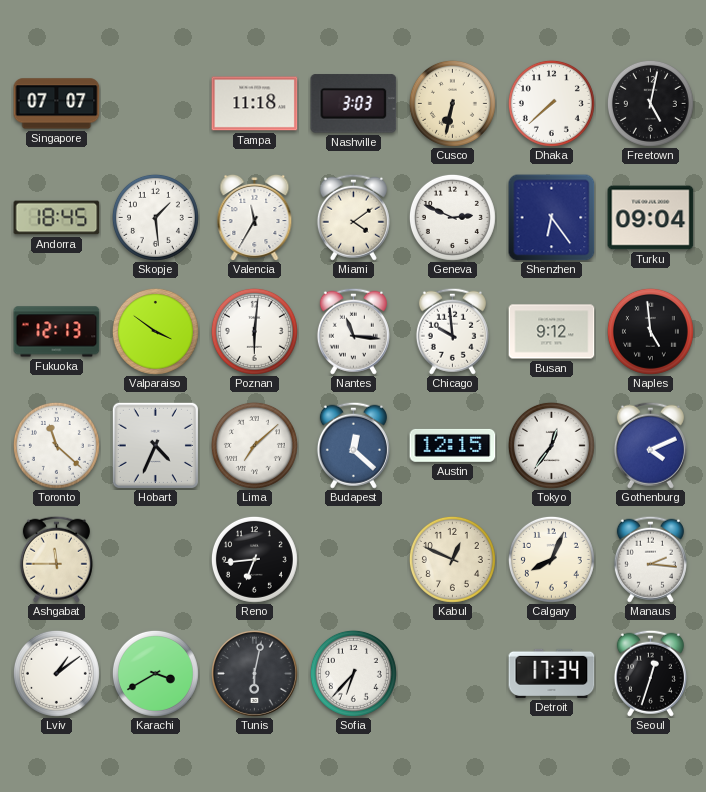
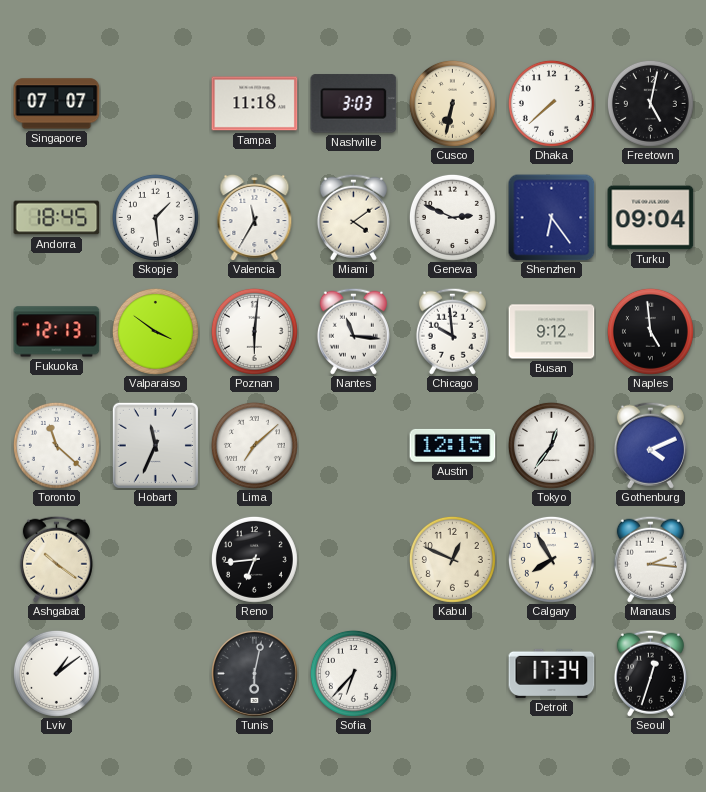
Hobart: 4:34 -> 11:34
Budapest: 12:22 -> none
Ashgabat: 11:45 -> 10:21
Calgary: 8:04 -> 7:55
Karachi: 3:40 -> none
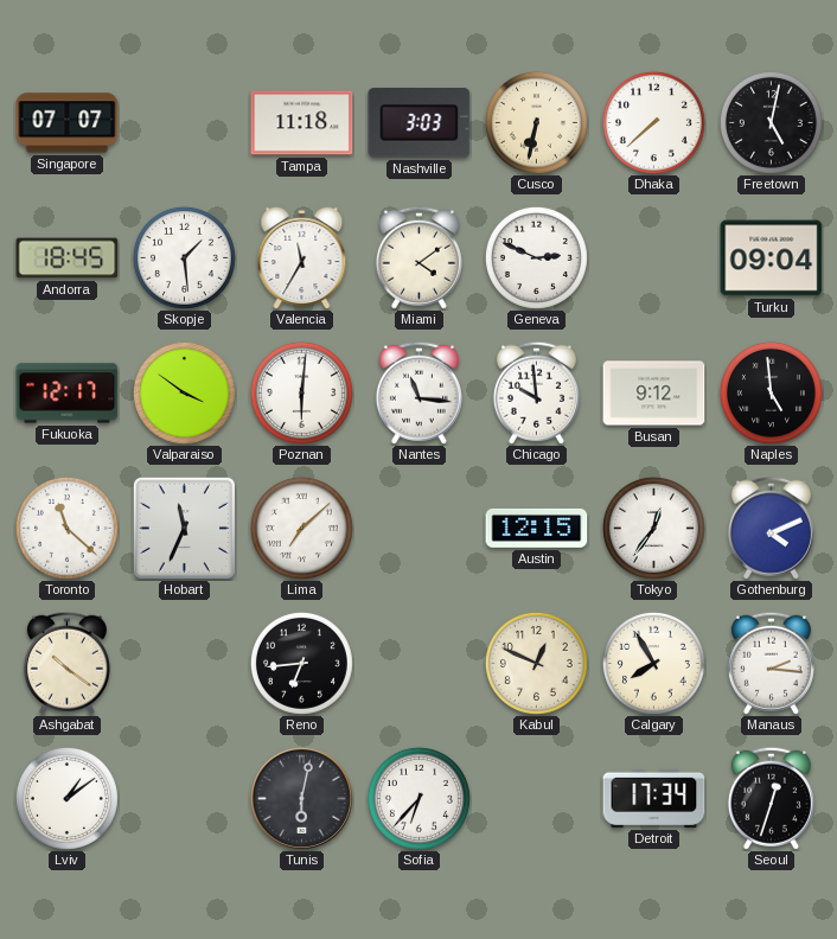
Shenzhen: 6:24 -> none
Fukuoka: 12:13 -> 12:17
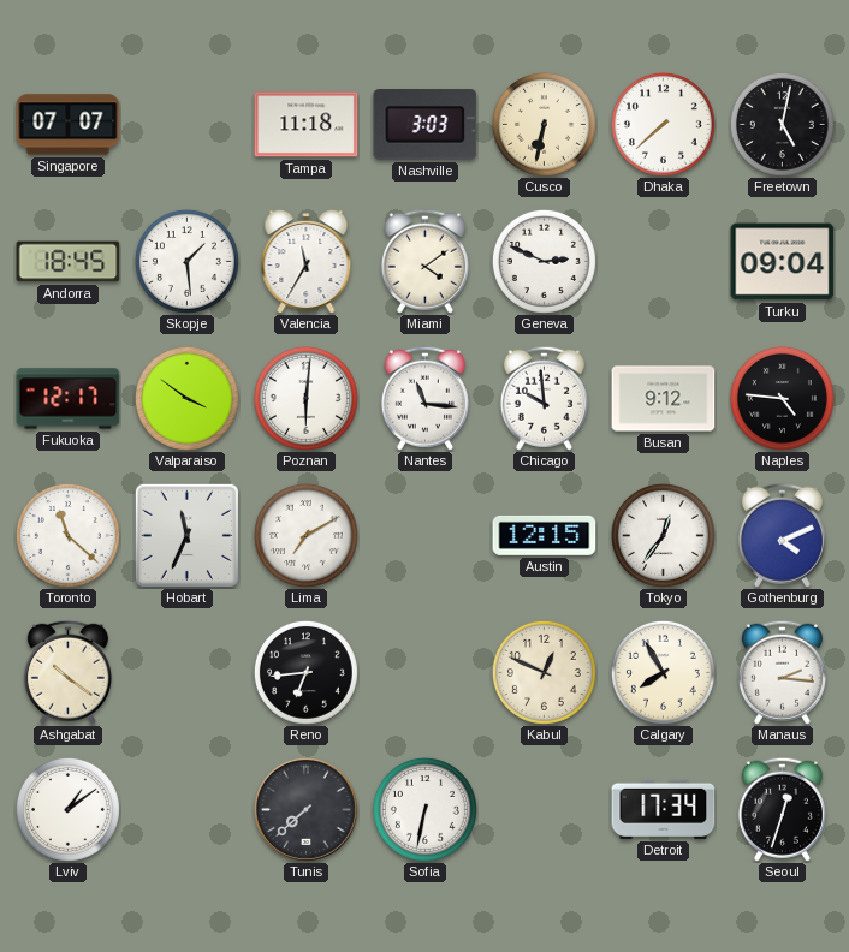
Naples: 4:59 -> 4:46
Lima: 7:08 -> 7:10
Tunis: 6:02 -> 7:38
Sofia: 6:37 -> 6:32
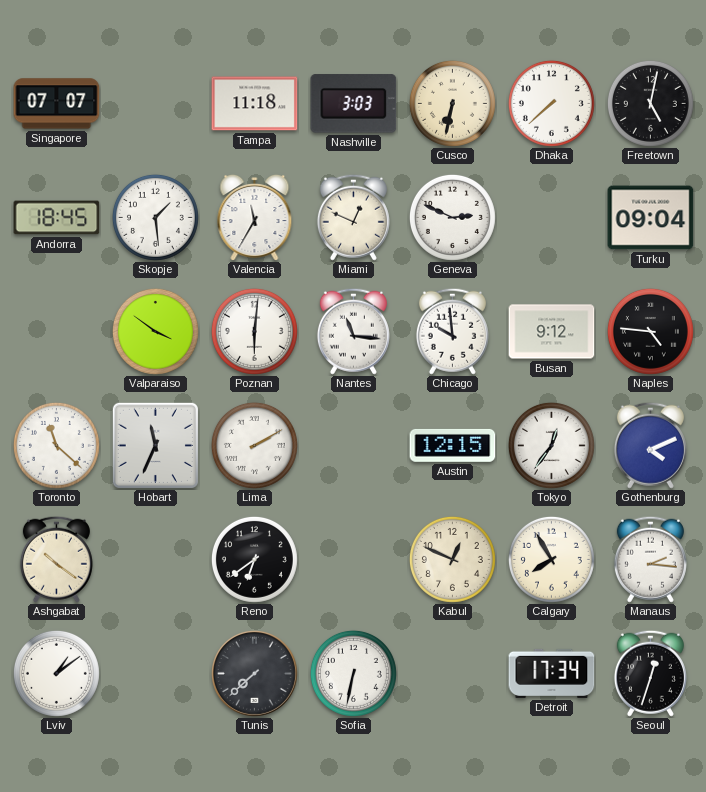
Miami: 4:09 -> 12:49
Fukuoka: 12:17 -> none
Lima: 7:10 -> 2:10
Reno: 6:44 -> 6:39
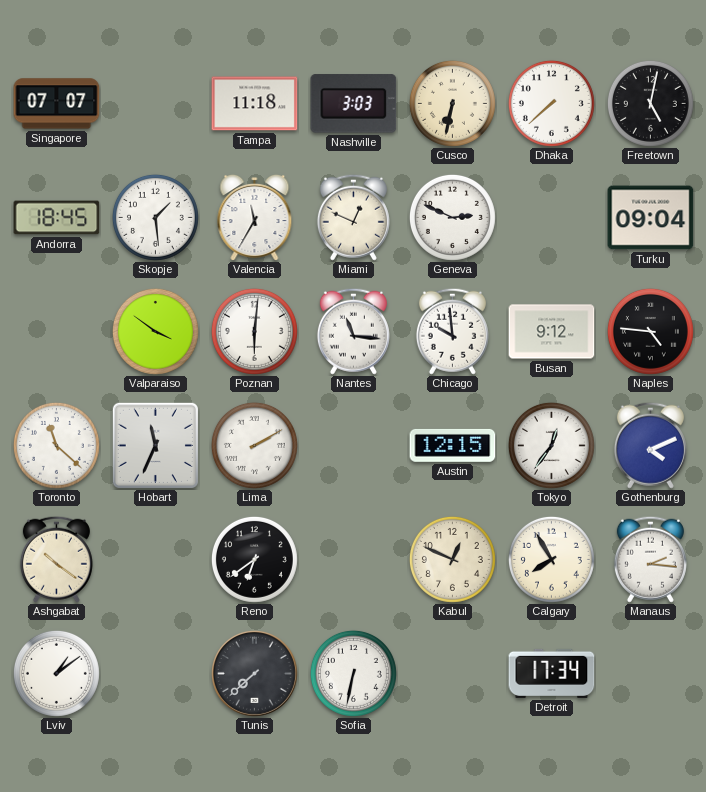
Seoul: 12:33 -> none
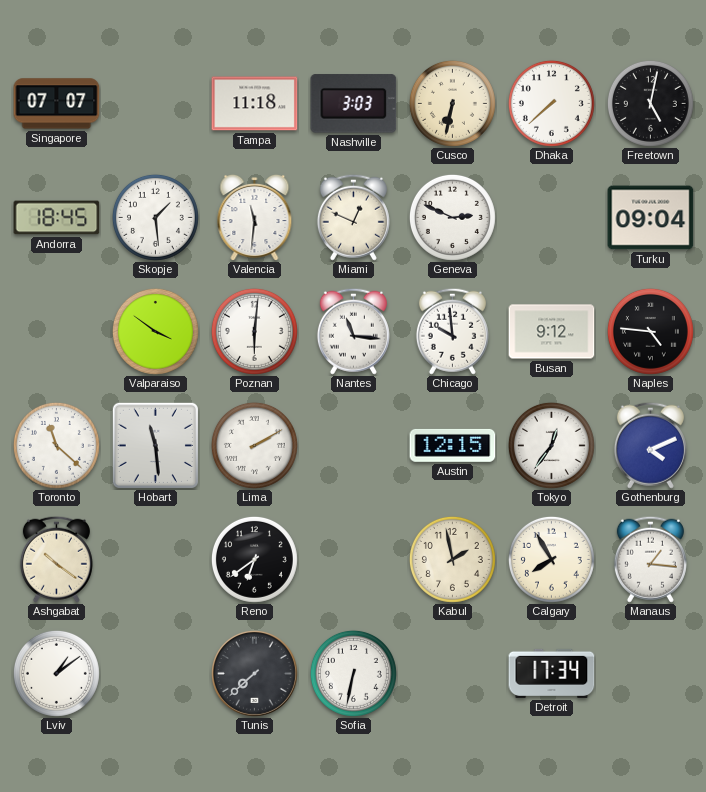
Valencia: 11:35 -> 11:31
Hobart: 11:34 -> 11:29
Kabul: 12:49 -> 1:58
Manaus: 2:16 -> 1:16
